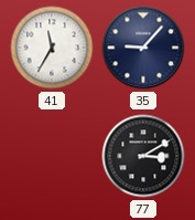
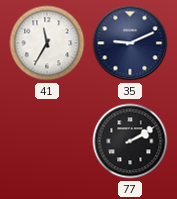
35: 9:07 -> 9:11
77: 3:10 -> 2:10
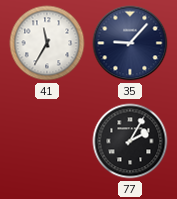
35: 9:11 -> 9:07
77: 2:10 -> 2:05
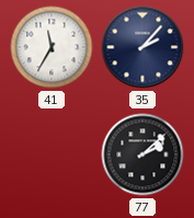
35: 9:07 -> 2:07
77: 2:05 -> 2:08
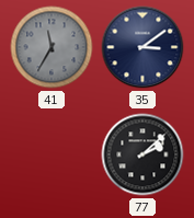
41 dial: white -> grey
35: 2:07 -> 3:09
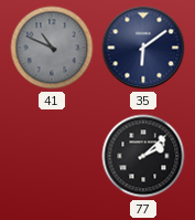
41: 11:35 -> 10:49
35: 3:09 -> 6:09
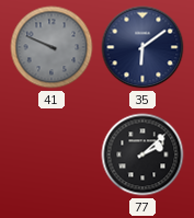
41: 10:49 -> 9:49
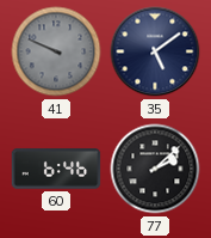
35: 6:09 -> 5:09
60: none -> 6:46
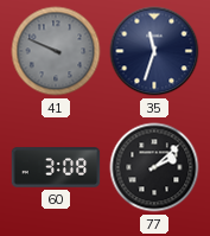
35: 5:09 -> 11:33
60: 6:46 -> 3:08
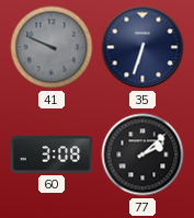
35: 11:33 -> 6:33
